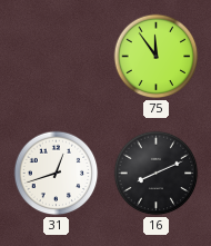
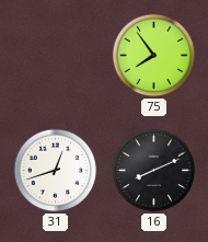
75: 11:54 -> 7:54
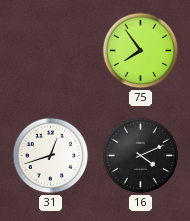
16: 8:11 -> 4:11
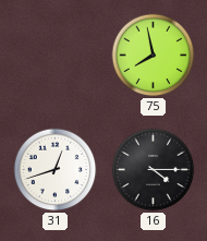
75: 7:54 -> 7:58
16: 4:11 -> 4:15
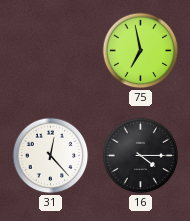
75: 7:58 -> 6:58
31: 12:42 -> 12:23
